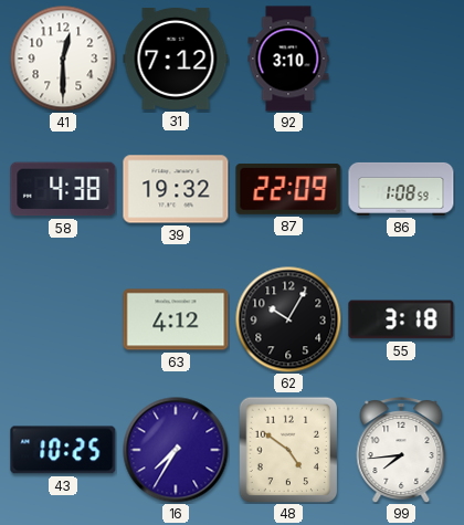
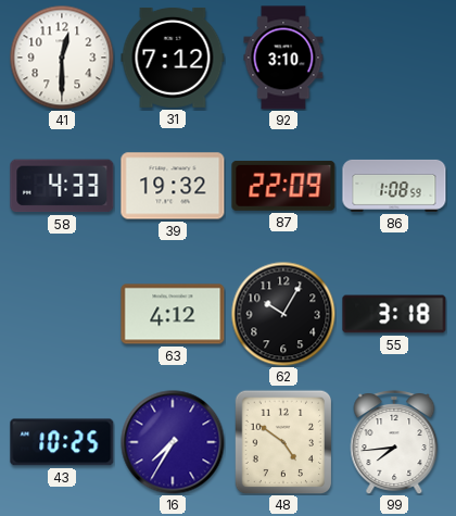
58: 4:38 -> 4:33
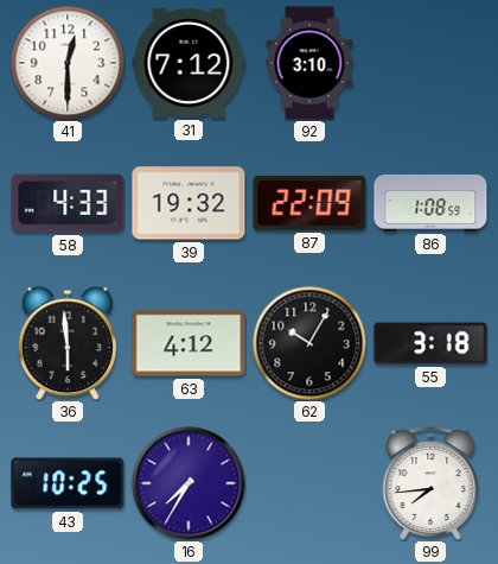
36: none -> 5:59
48: 4:51 -> none
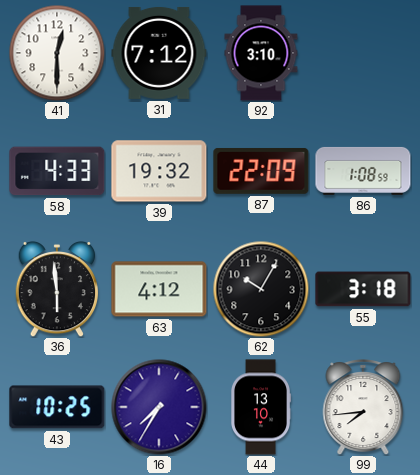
44: none -> 13:10
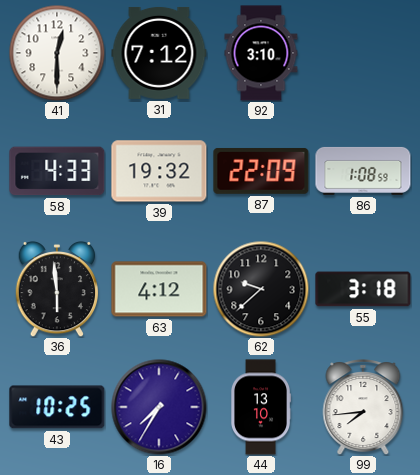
62: 10:05 -> 9:38
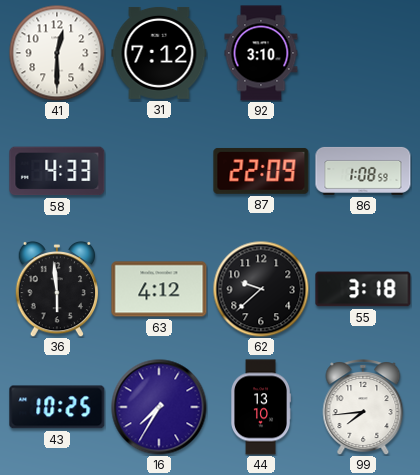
39: 19:32 -> none
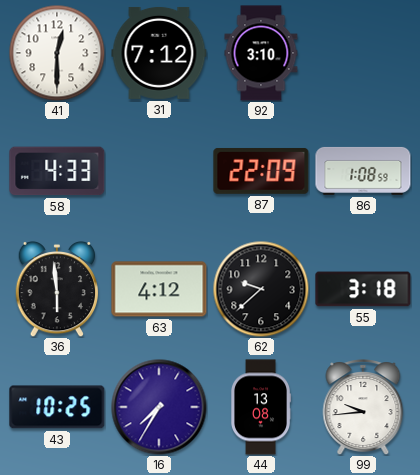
44: 13:10 -> 13:08
99: 7:44 -> 9:44
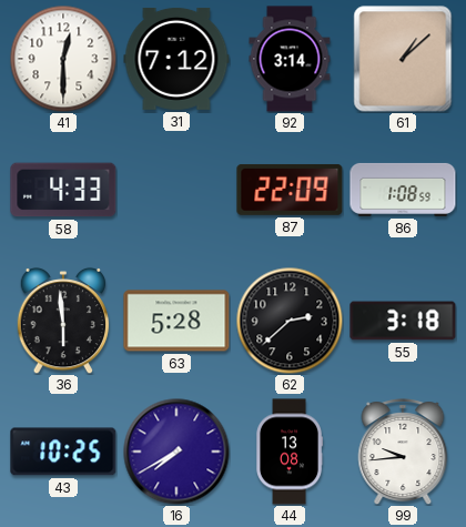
92: 3:10 -> 3:14
61: none -> 1:08
63: 4:12 -> 5:28
62: 9:38 -> 2:38
16: 7:35 -> 7:40
